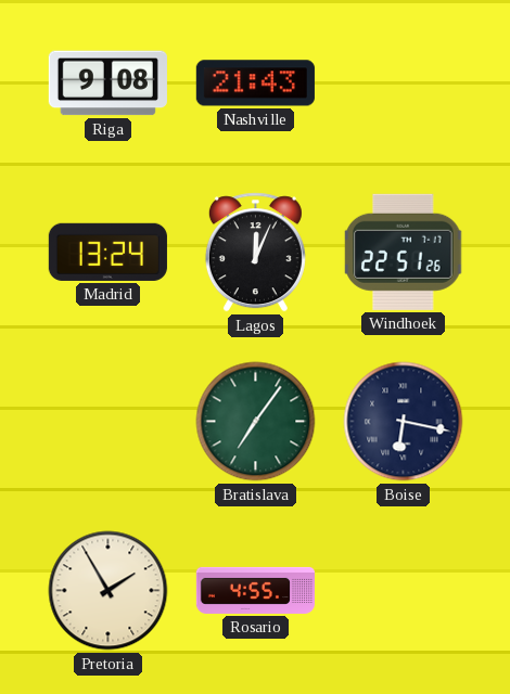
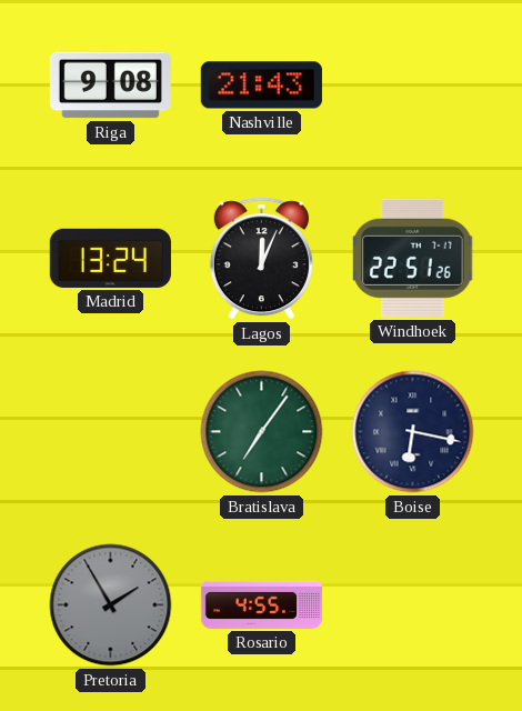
Pretoria dial: cream -> grey
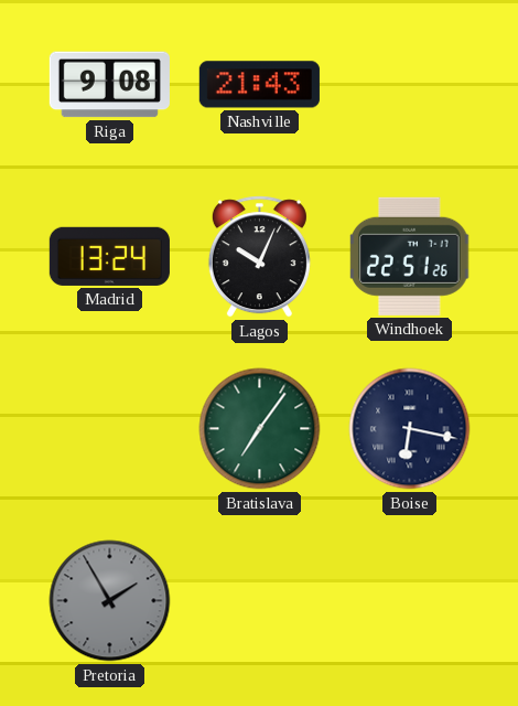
Lagos: 12:04 -> 10:04
Rosario: 4:55 -> none
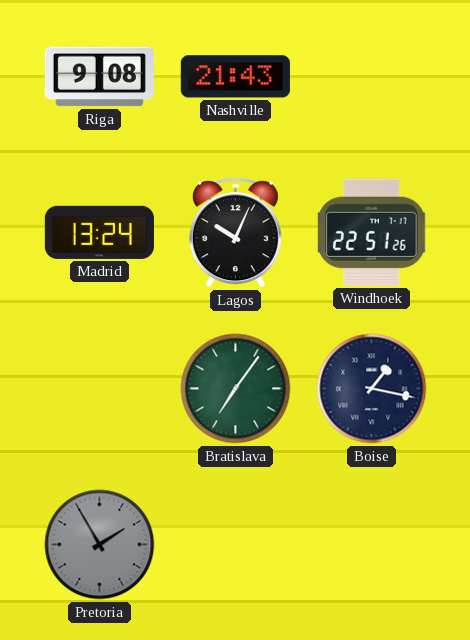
Boise: 6:17 -> 1:17
